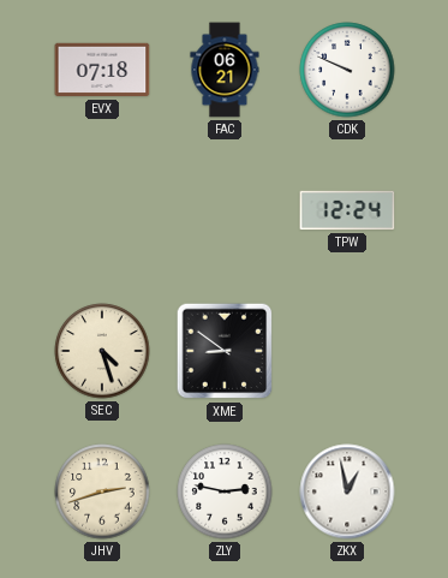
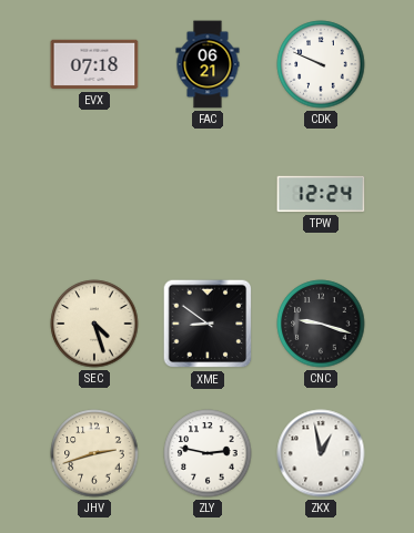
CNC: none -> 9:18
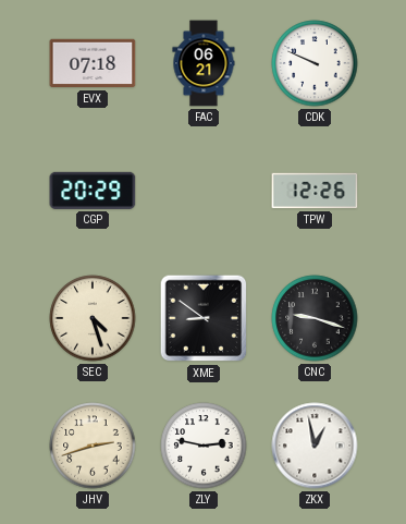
CGP: none -> 20:29
TPW: 12:24 -> 12:26
